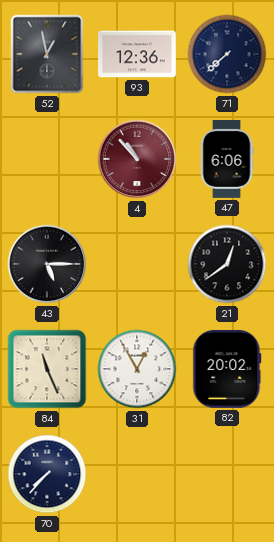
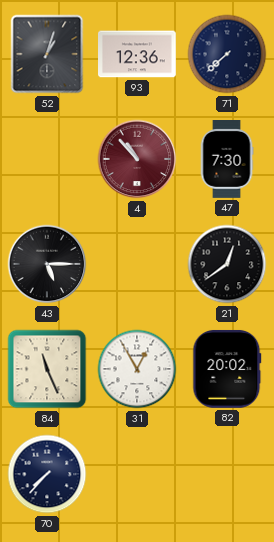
52: 12:58 -> 1:03
47: 6:06 -> 7:30
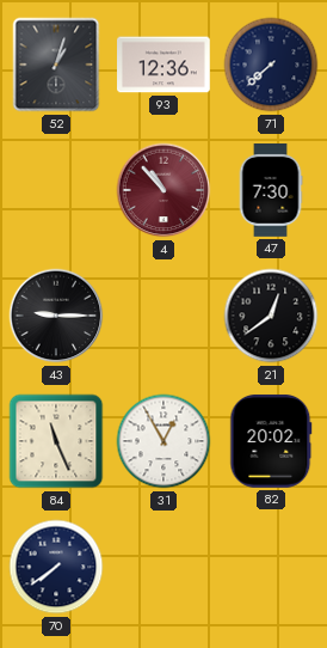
43: 5:15 -> 9:15
70: 7:37 -> 7:39
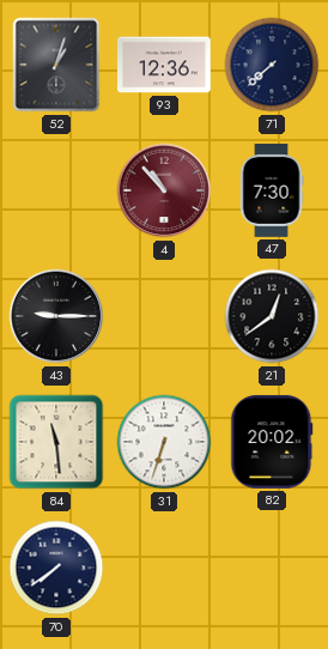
84: 11:26 -> 11:29
31: 12:55 -> 6:33
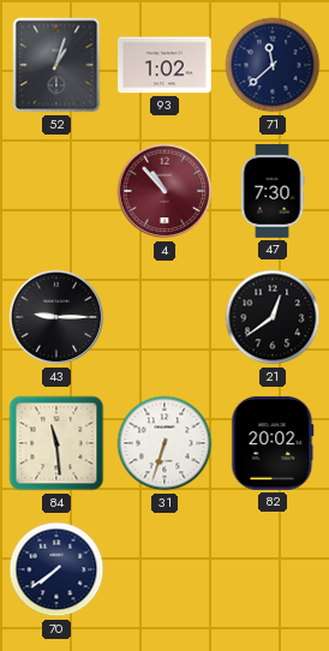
93: 12:36 -> 1:02
71: 7:38 -> 11:38
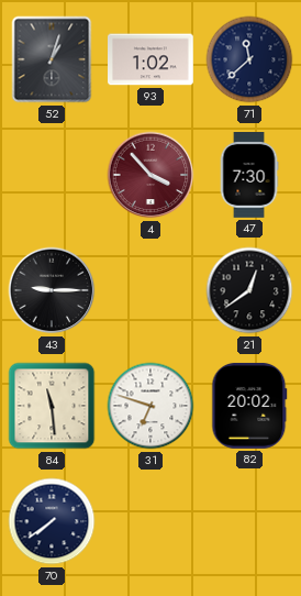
4: 10:53 -> 3:53
31: 6:33 -> 6:48
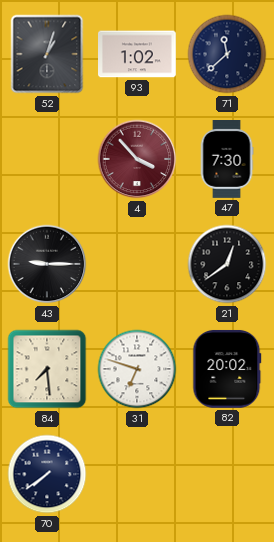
84: 11:29 -> 7:29
